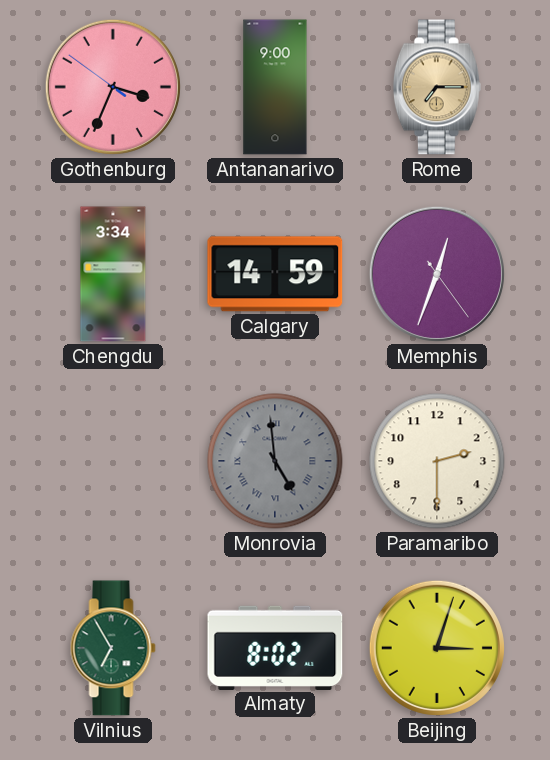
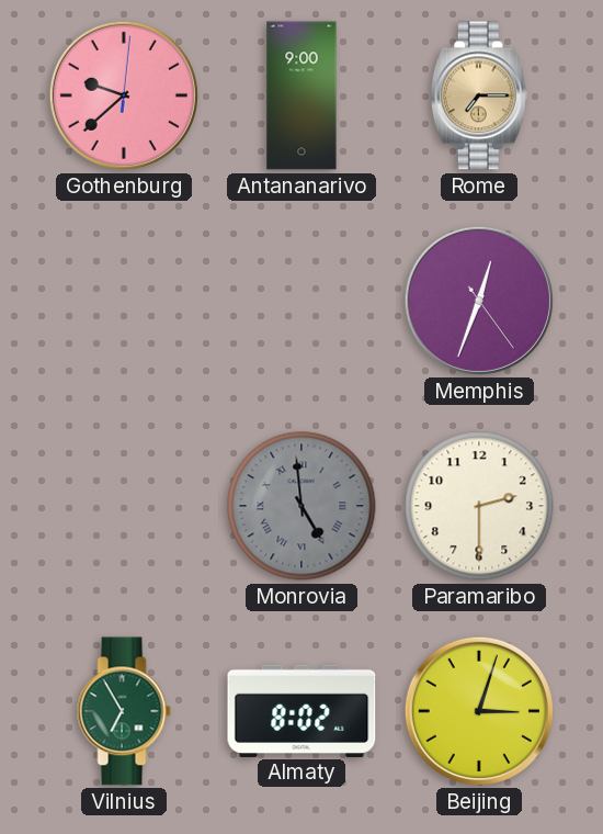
Gothenburg: 3:33 -> 9:38
Chengdu: 3:34 -> none
Calgary: 14:59 -> none
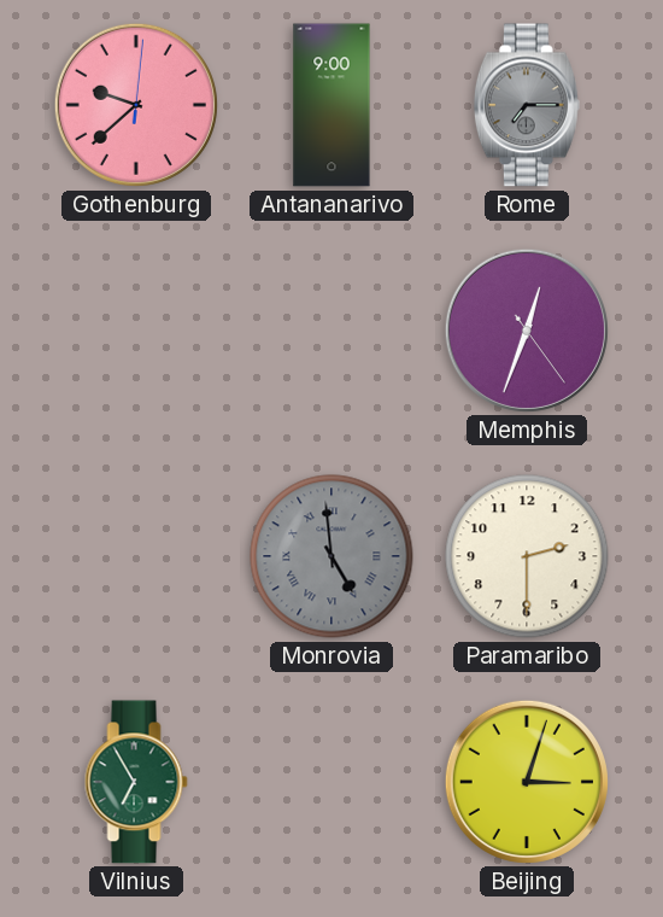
Rome dial: champagne -> grey
Almaty: 8:02 -> none
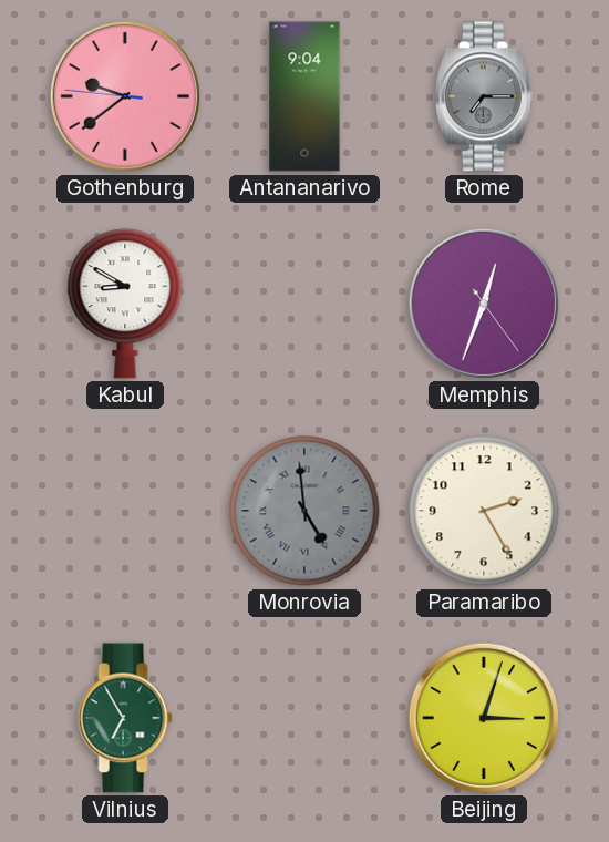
Gothenburg: 9:38:01 -> 9:38:46
Antananarivo: 9:00 -> 9:04
Kabul: none -> 8:50
Paramaribo: 2:30 -> 2:25
